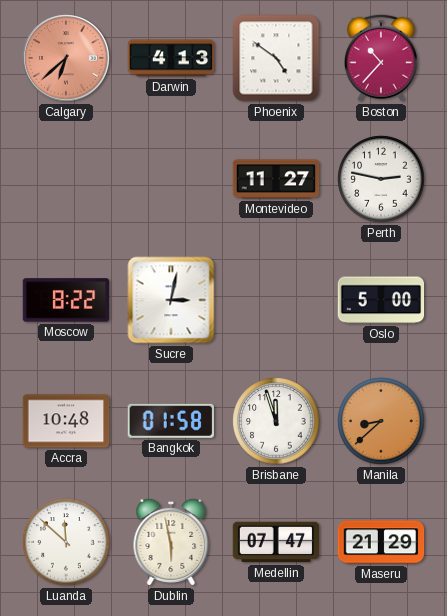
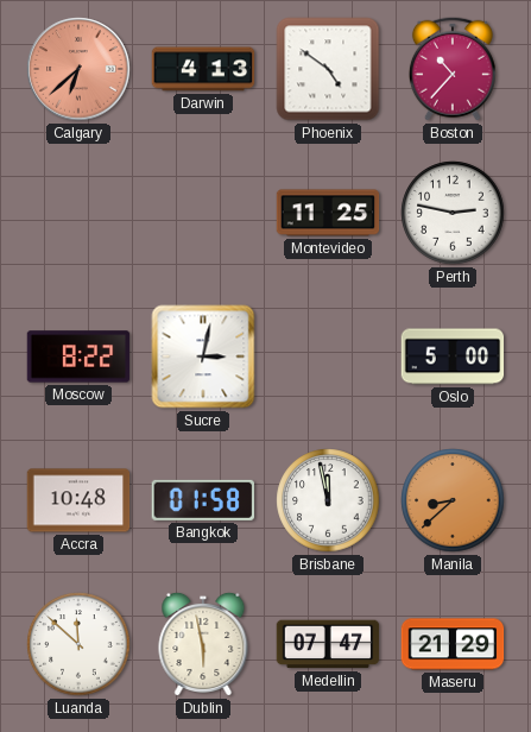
Montevideo: 11:27 -> 11:25
Brisbane: 11:57 -> 11:58
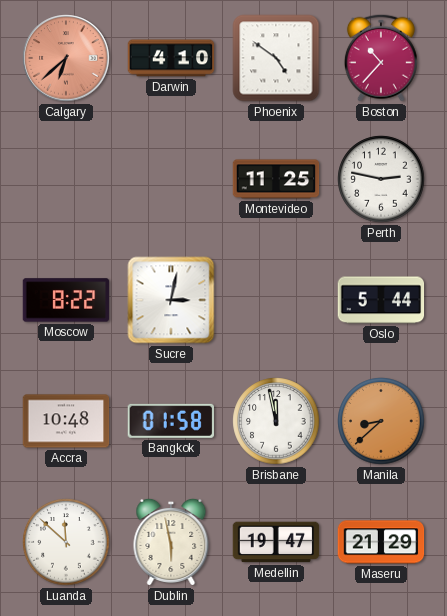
Darwin: 4:13 -> 4:10
Oslo: 5:00 -> 5:44
Medellin: 07:47 -> 19:47
